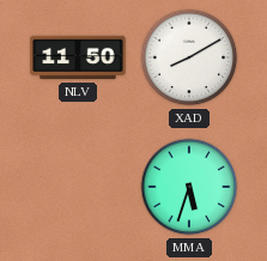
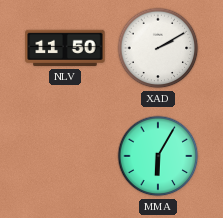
XAD: 8:10 -> 2:10
MMA: 5:33 -> 6:05
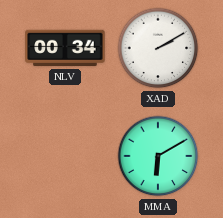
NLV: 11:50 -> 00:34
MMA: 6:05 -> 6:10
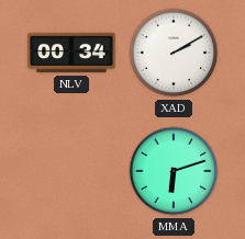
MMA: 6:10 -> 6:12
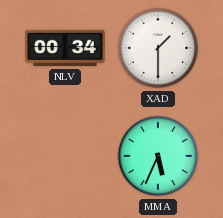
XAD: 2:10 -> 1:30
MMA: 6:12 -> 5:34
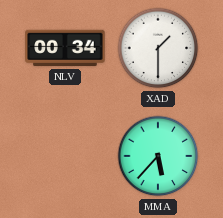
MMA: 5:34 -> 5:37
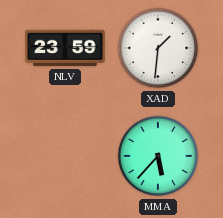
NLV: 00:34 -> 23:59
XAD: 1:30 -> 1:31
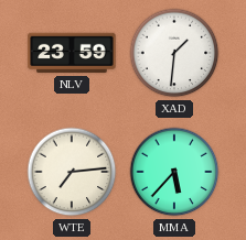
WTE: none -> 7:14
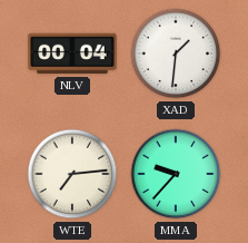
NLV: 23:59 -> 00:04
MMA: 5:37 -> 9:37
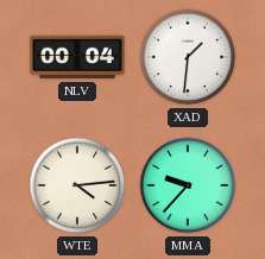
WTE: 7:14 -> 4:14
